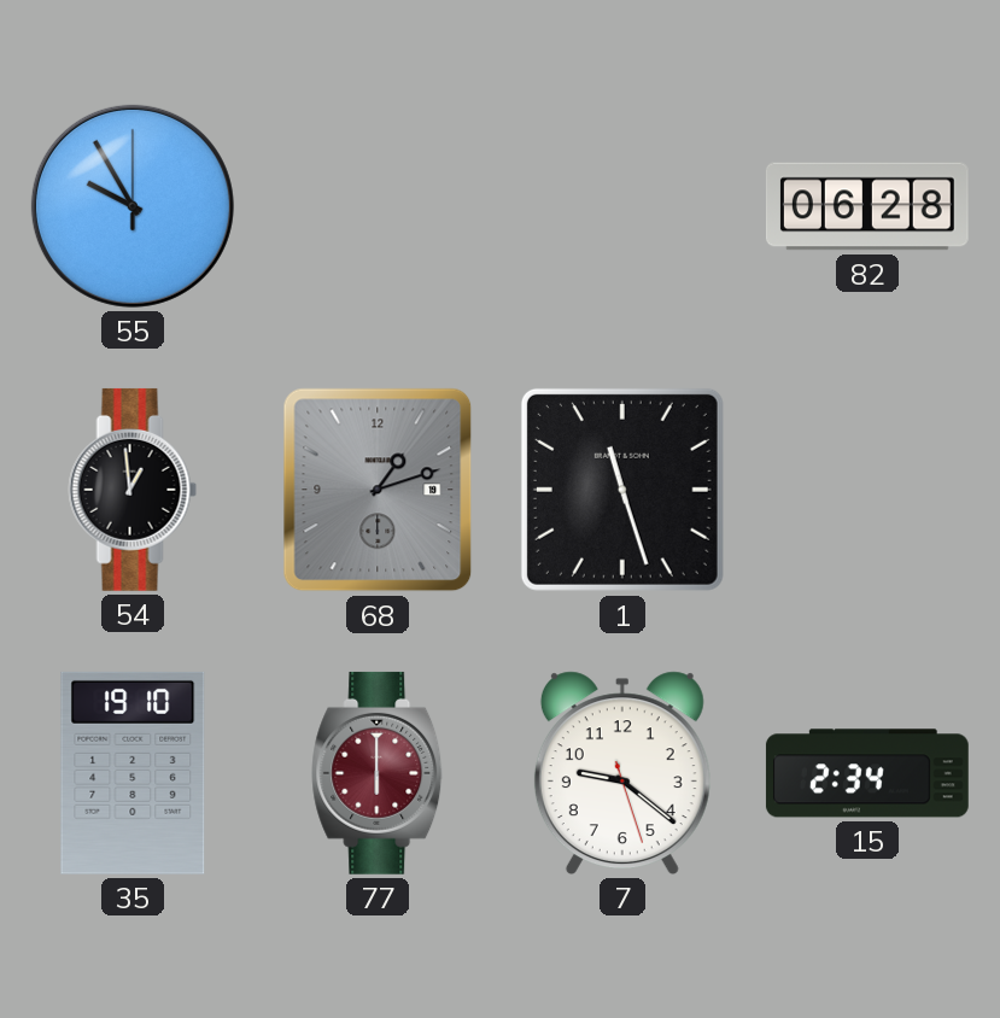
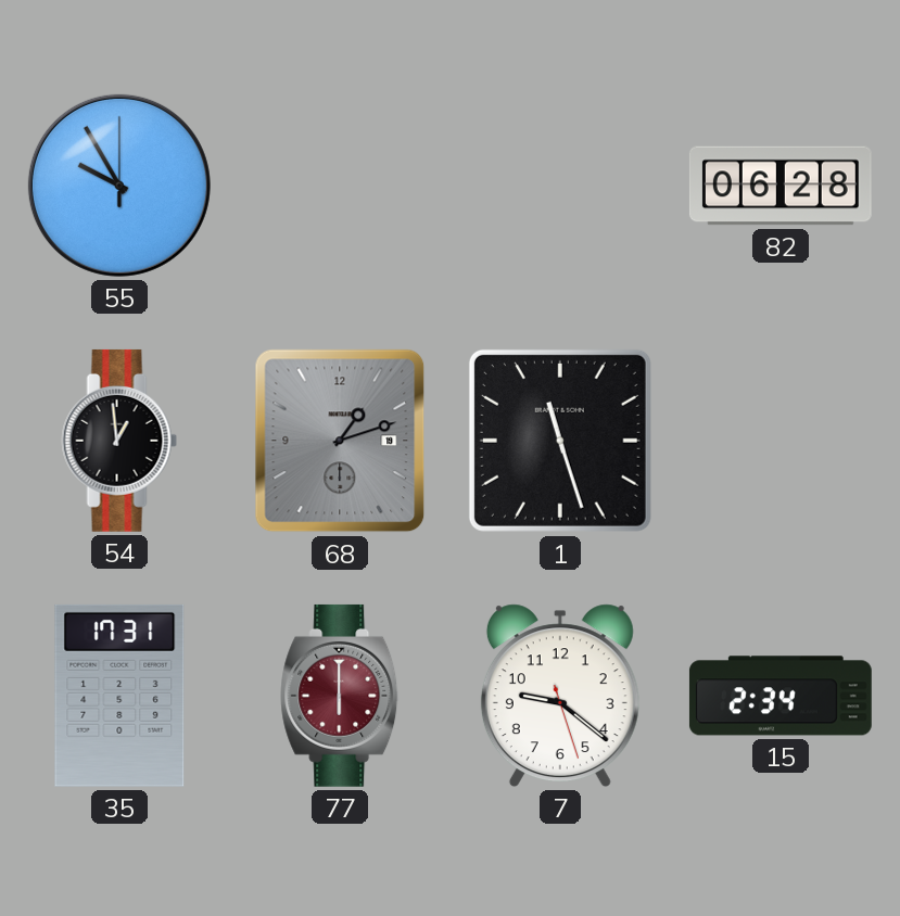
35: 19:10 -> 17:31
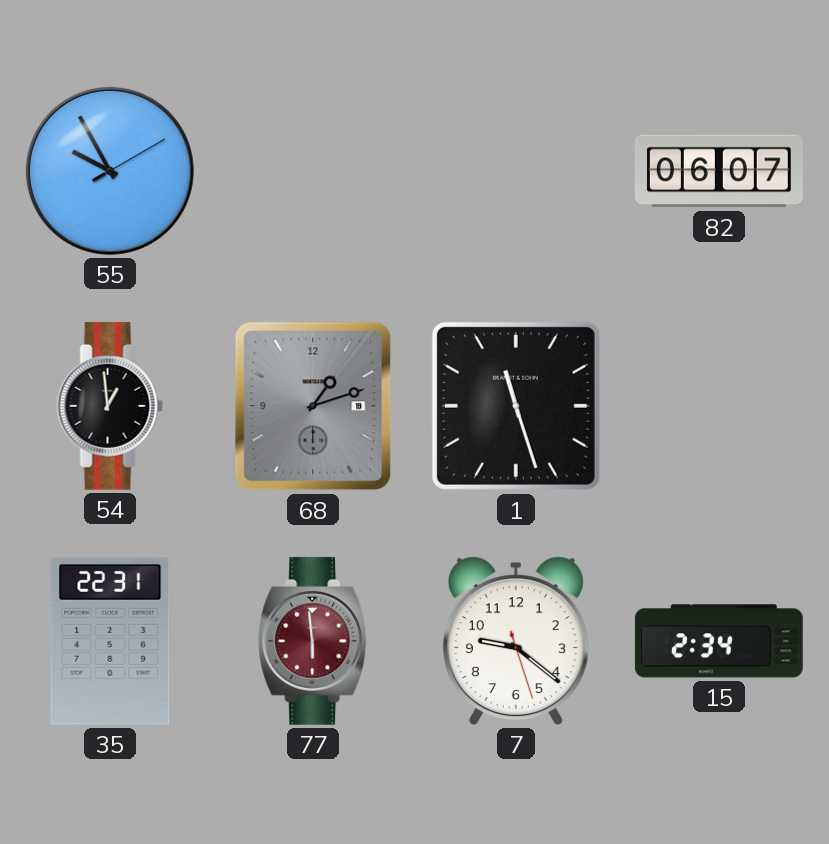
55: 9:55:00 -> 9:55:10
82: 06:28 -> 06:07
35: 17:31 -> 22:31
77: 6:00 -> 5:59
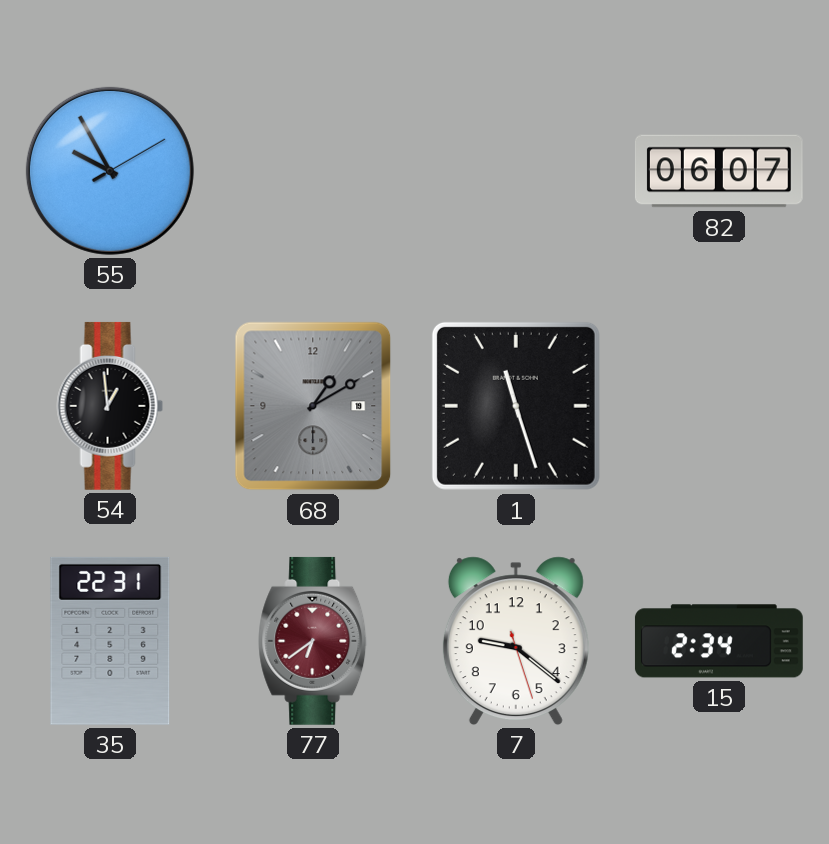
68: 1:12 -> 1:10
77: 5:59 -> 6:39
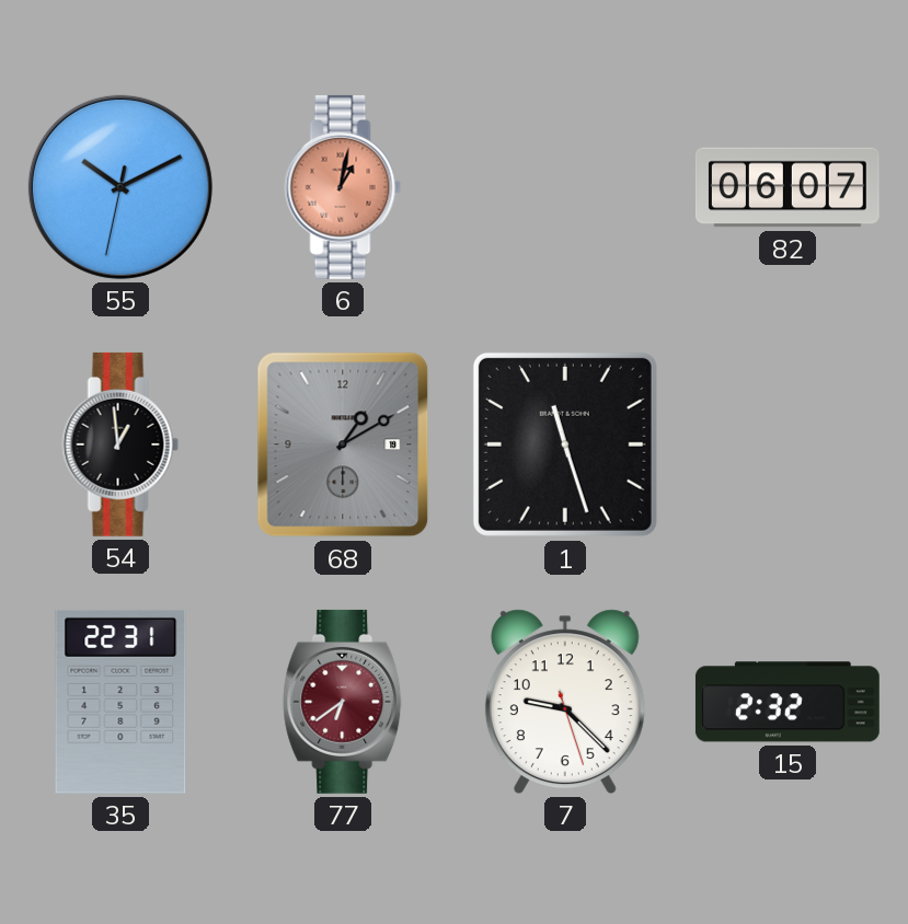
55: 9:55 -> 10:10
6: none -> 1:02
7: 9:21 -> 9:22
15: 2:34 -> 2:32
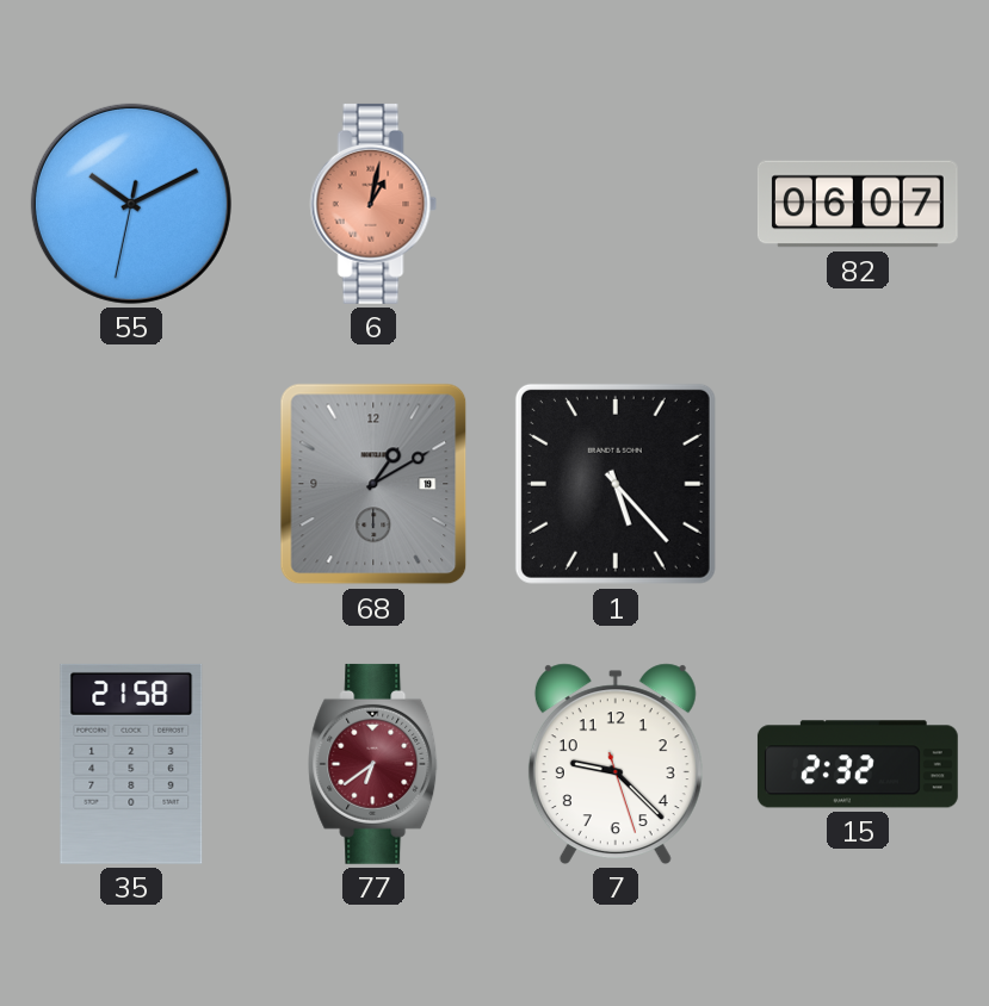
54: 12:59 -> none
1: 11:27 -> 5:23
35: 22:31 -> 21:58
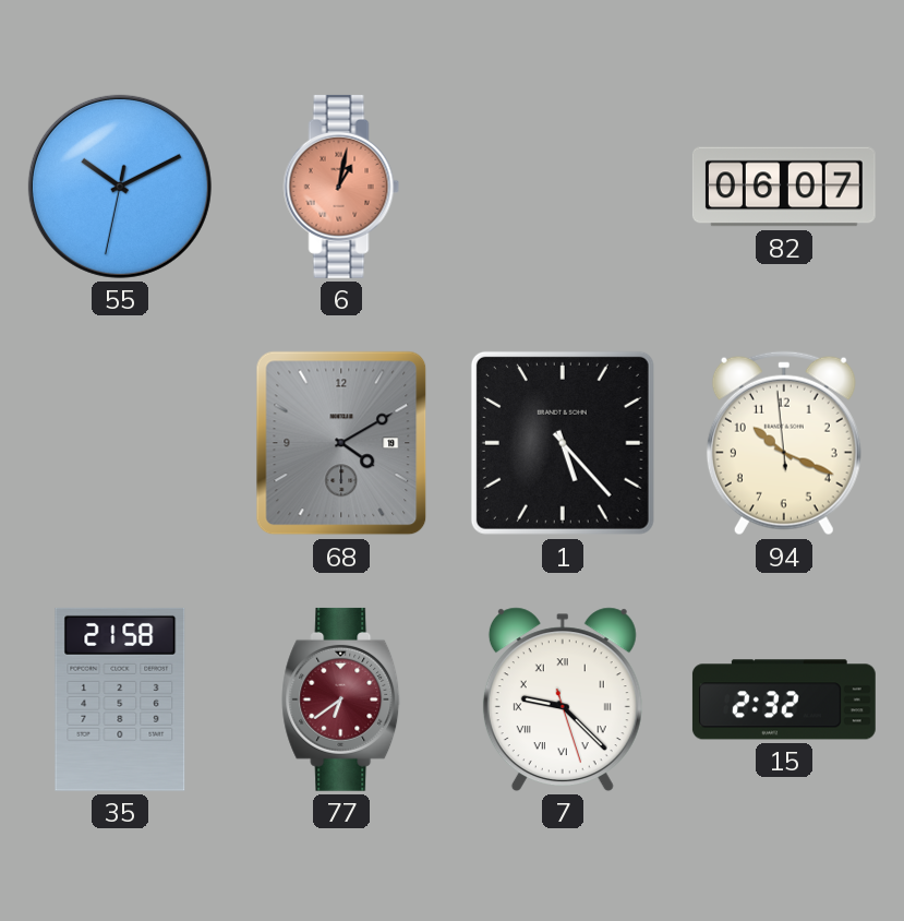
68: 1:10 -> 4:10
94: none -> 10:18
7 numerals: Arabic -> Roman
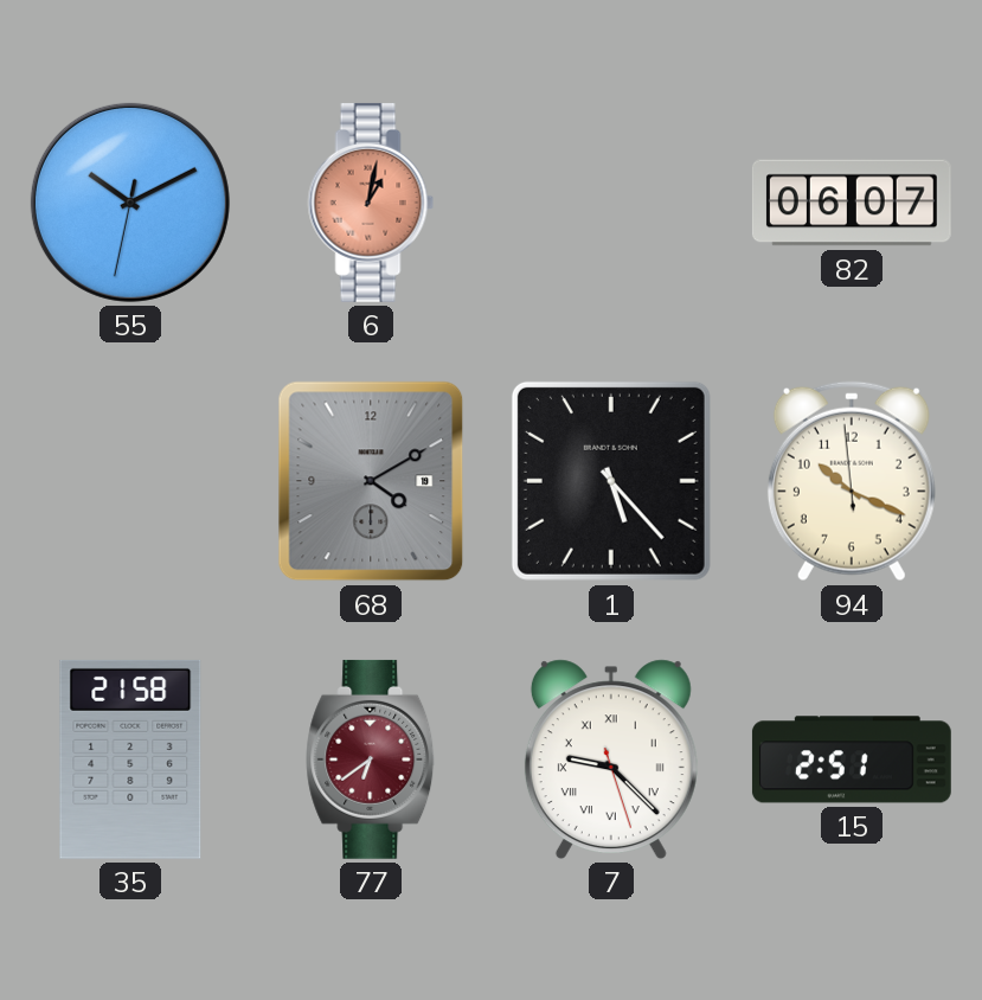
15: 2:32 -> 2:51
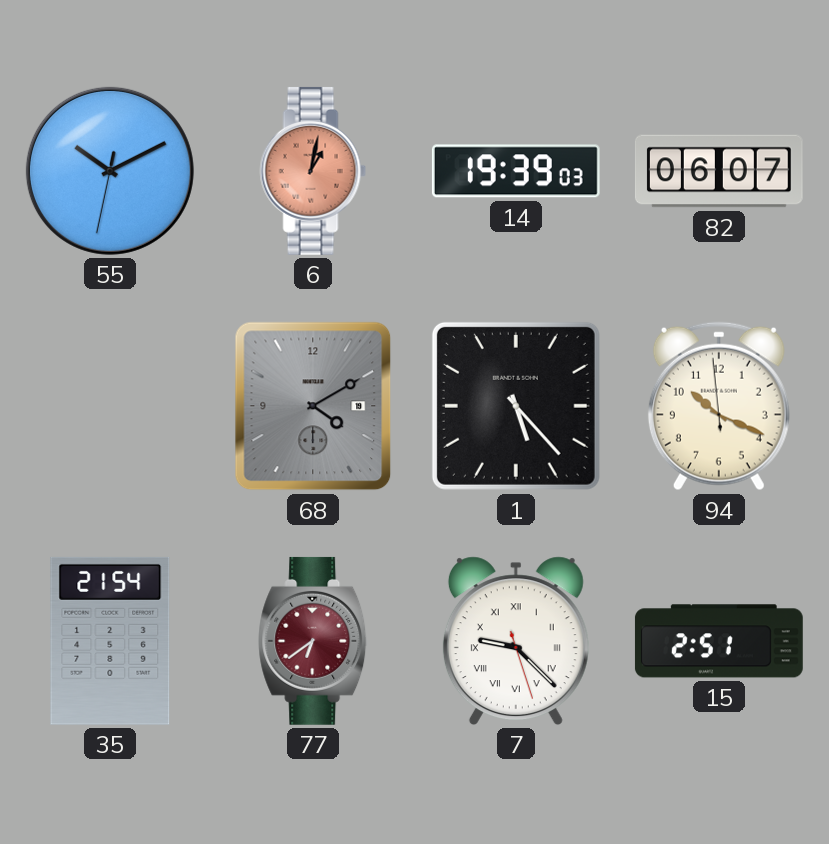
14: none -> 19:39
35: 21:58 -> 21:54
